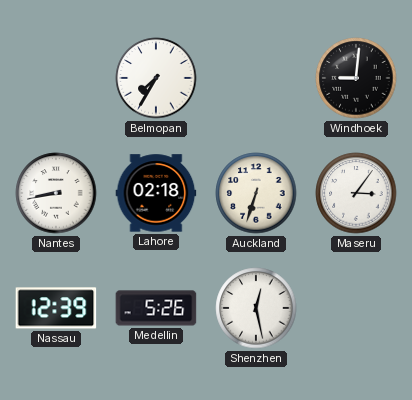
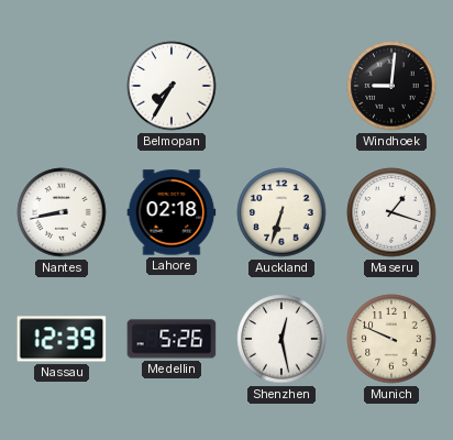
Maseru: 3:06 -> 1:18
Munich: none -> 9:49
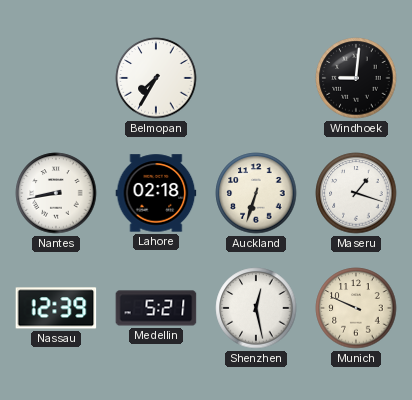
Medellin: 5:26 -> 5:21
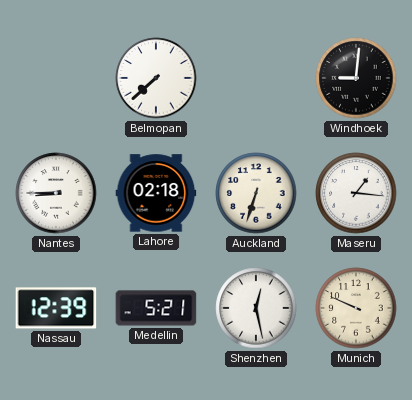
Belmopan: 7:35 -> 7:38
Nantes: 8:43 -> 8:45
Maseru: 1:18 -> 1:16
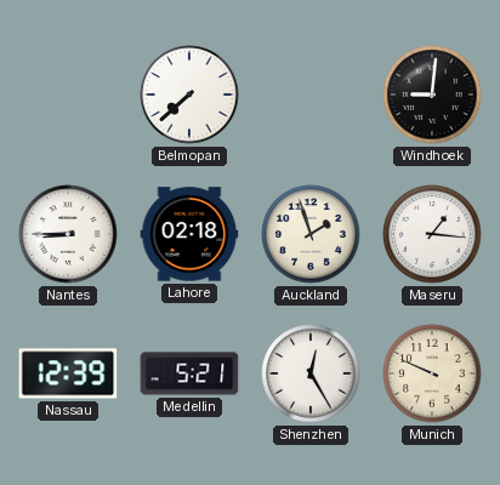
Auckland: 6:33 -> 1:57
Shenzhen: 12:28 -> 12:25
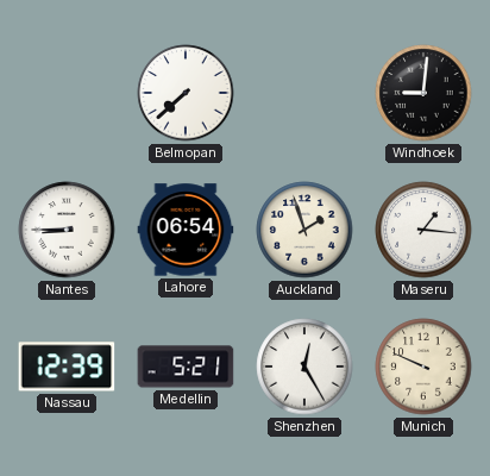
Lahore: 02:18 -> 06:54
